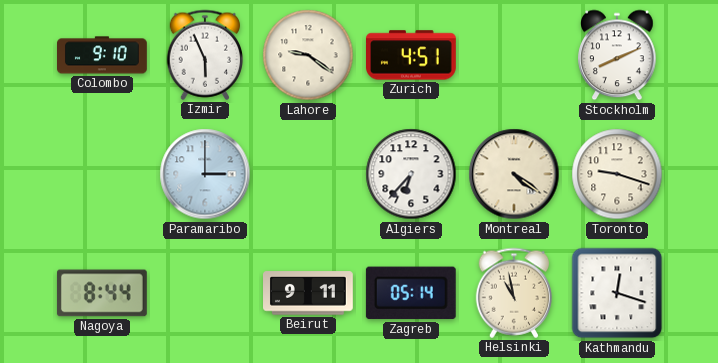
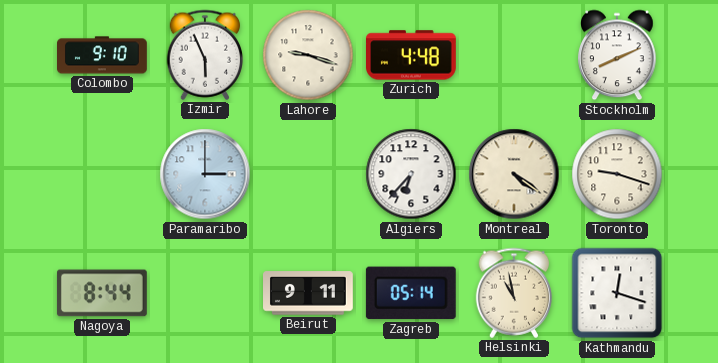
Lahore: 9:21 -> 9:18
Zurich: 4:51 -> 4:48
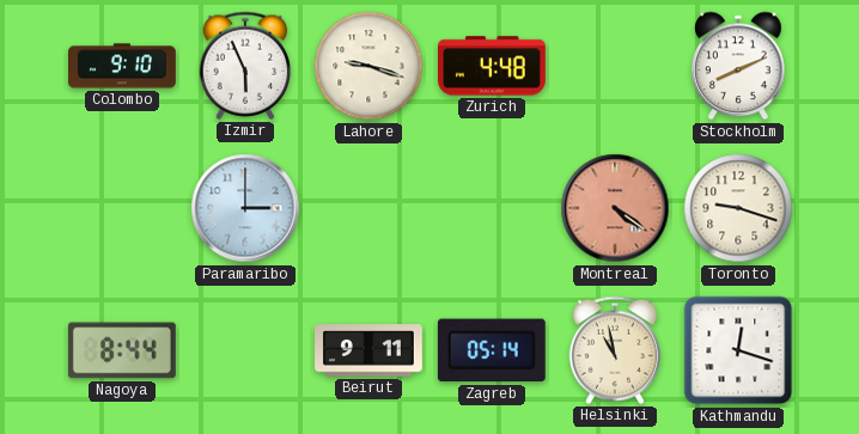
Algiers: 6:37 -> none
Montreal dial: cream -> salmon
